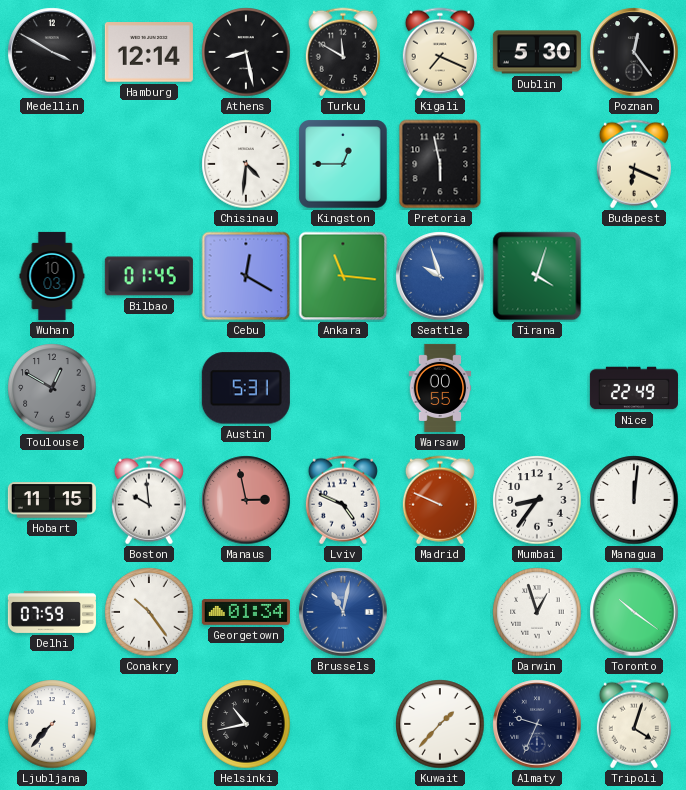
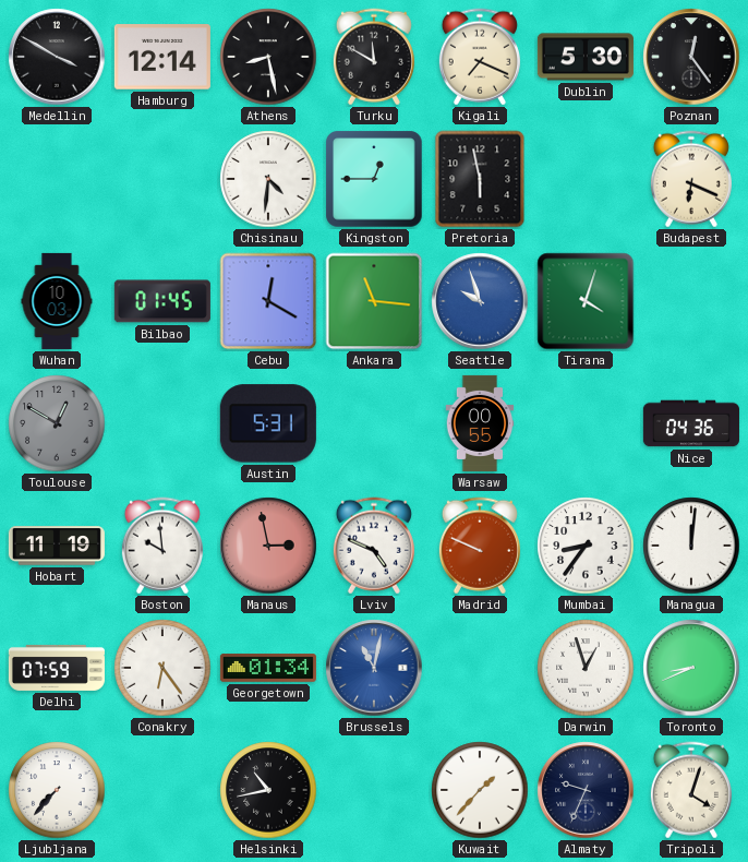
Nice: 22:49 -> 04:36
Hobart: 11:15 -> 11:19
Conakry: 10:24 -> 6:24
Toronto: 10:21 -> 8:41
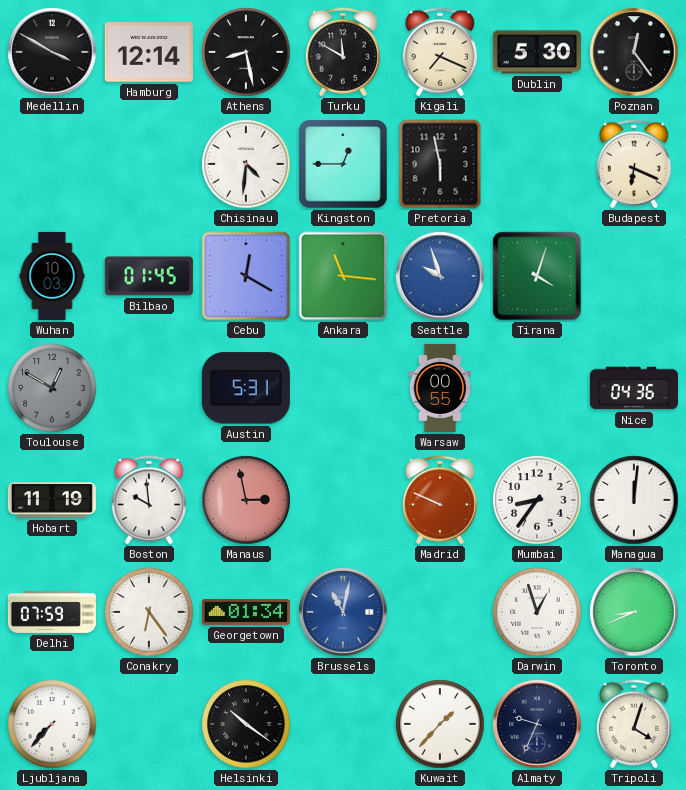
Lviv: 4:49 -> none
Helsinki: 10:43 -> 10:21
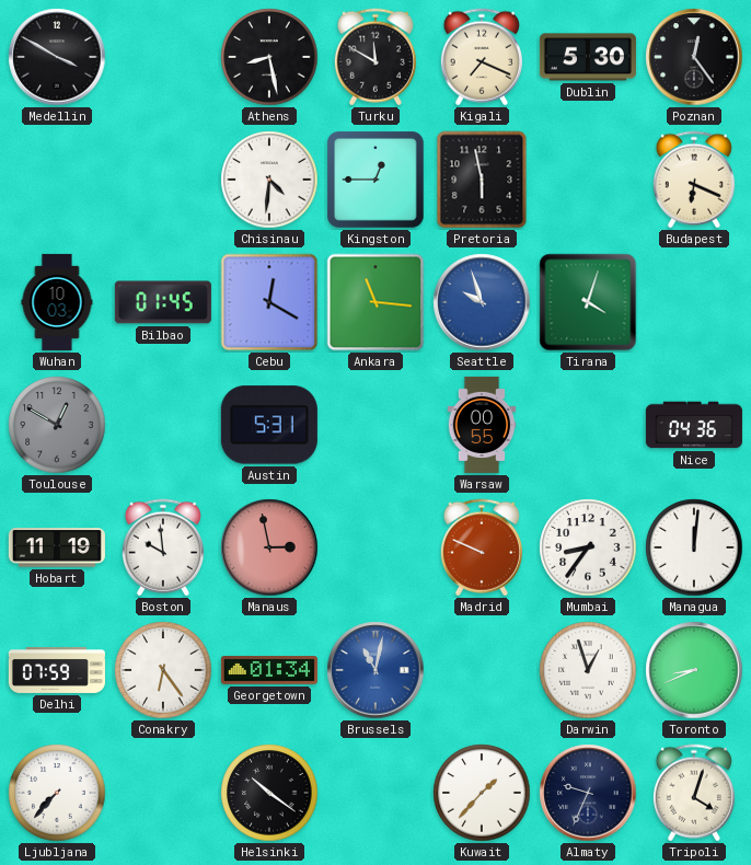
Hamburg: 12:14 -> none
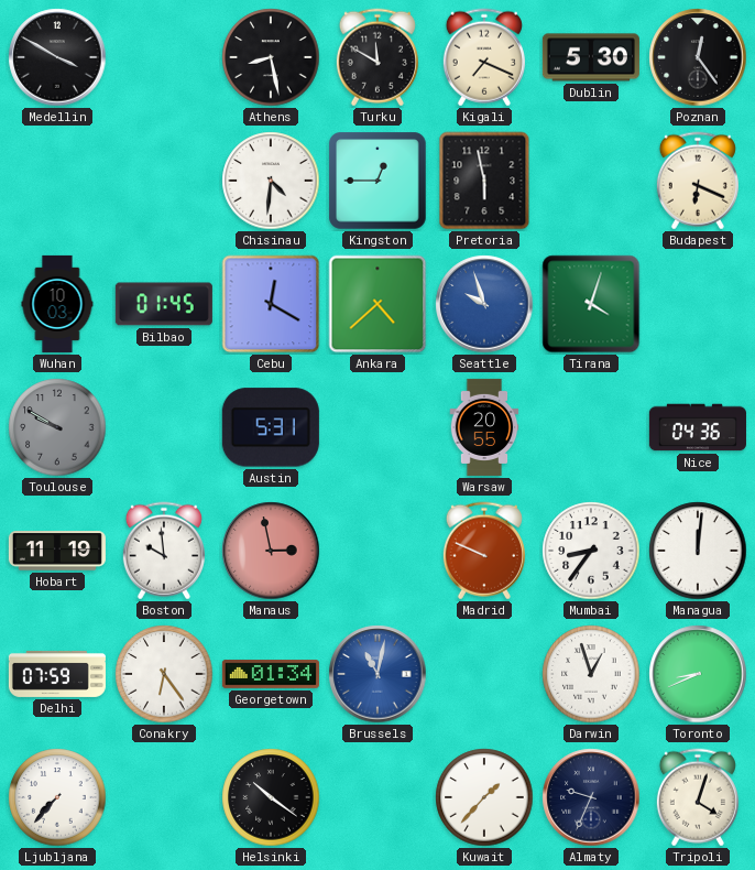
Ankara: 11:16 -> 4:38
Toulouse: 12:50 -> 9:50
Warsaw: 00:55 -> 20:55
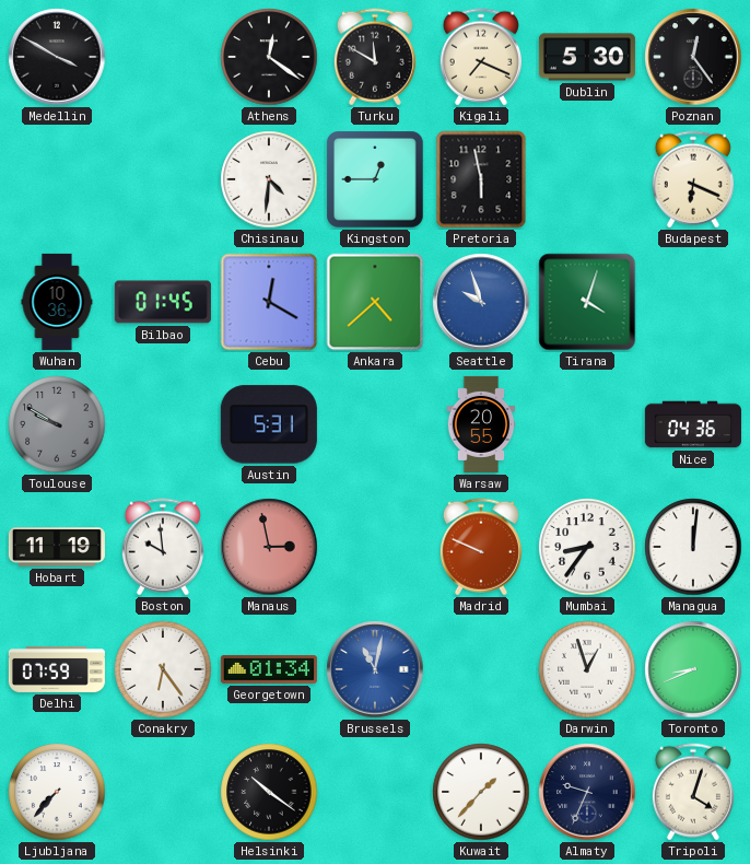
Athens: 8:28 -> 12:21
Wuhan: 10:03 -> 10:36
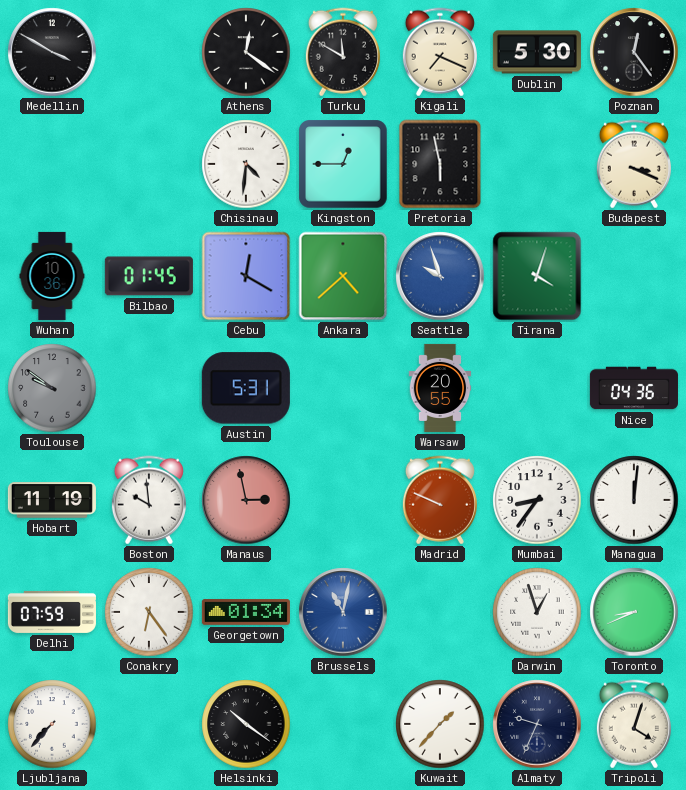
Budapest: 6:19 -> 3:19
Toulouse: 9:50 -> 9:51
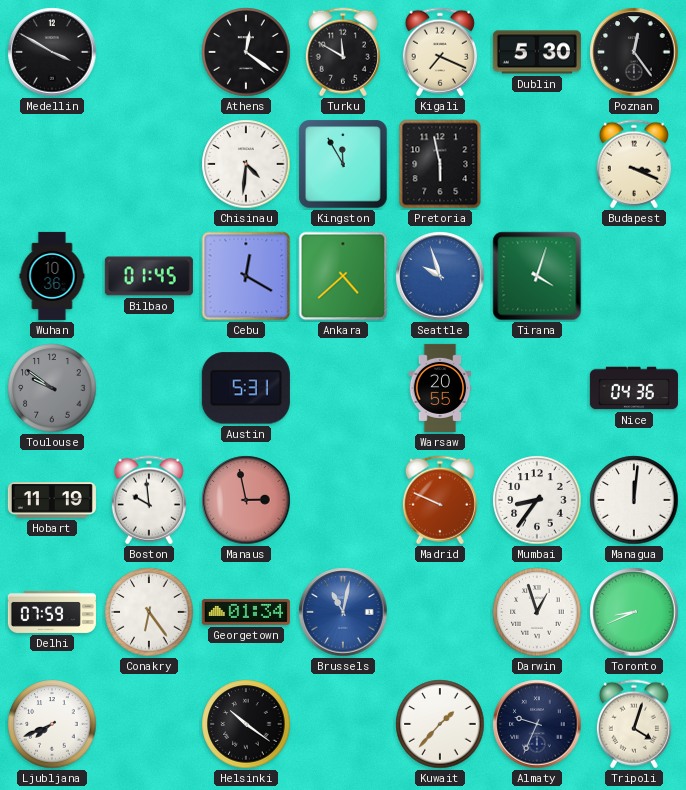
Kingston: 12:45 -> 11:55
Ljubljana: 7:37 -> 7:41
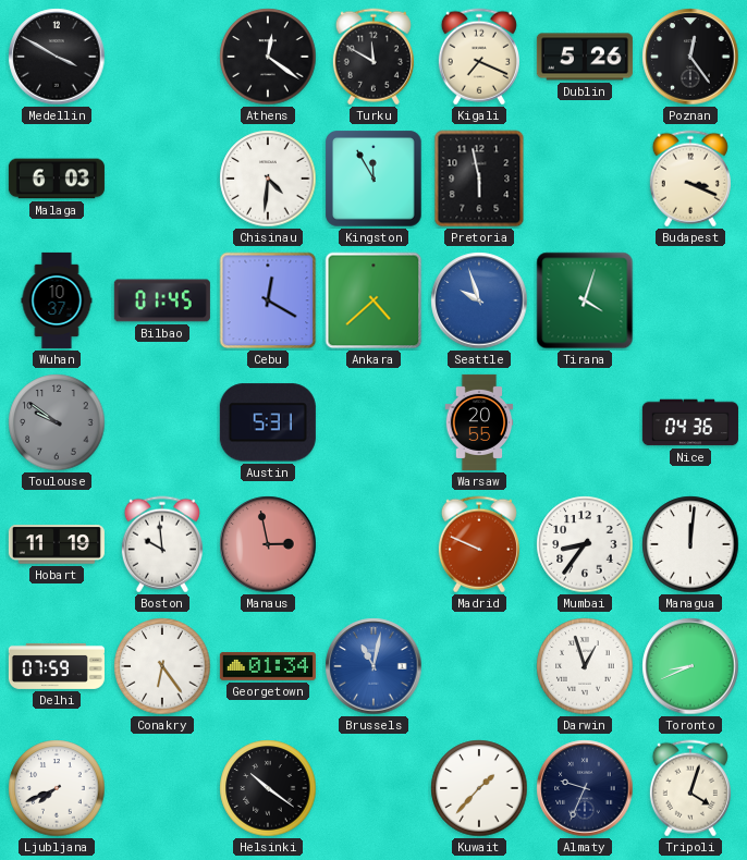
Dublin: 5:30 -> 5:26
Malaga: none -> 6:03
Wuhan: 10:36 -> 10:37
